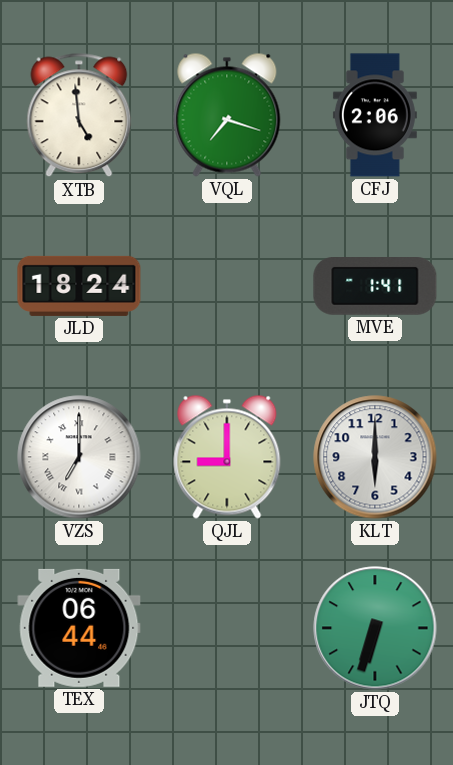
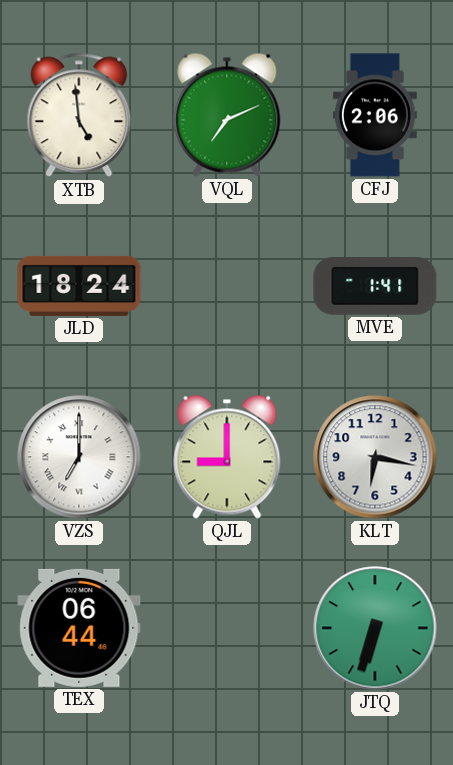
VQL: 7:18 -> 7:11
KLT: 6:00 -> 6:17
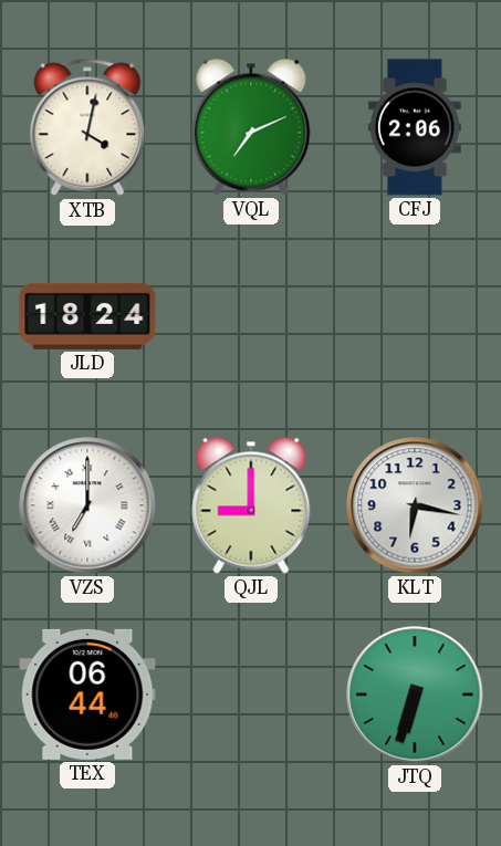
XTB: 4:59 -> 4:02
MVE: 1:41 -> none
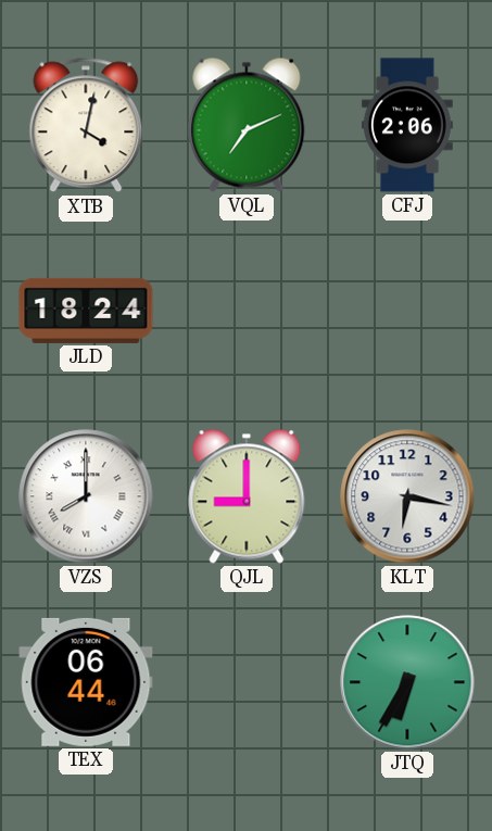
VZS: 7:00 -> 8:00
JTQ: 6:33 -> 6:35
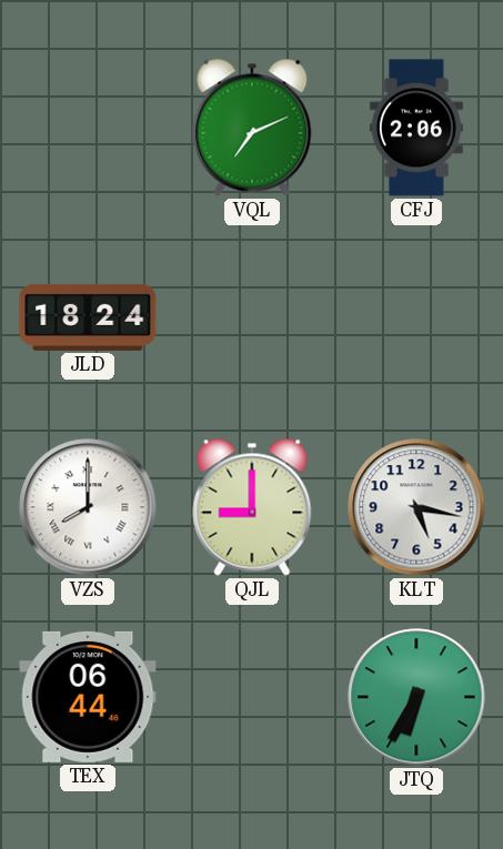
XTB: 4:02 -> none
KLT: 6:17 -> 5:17
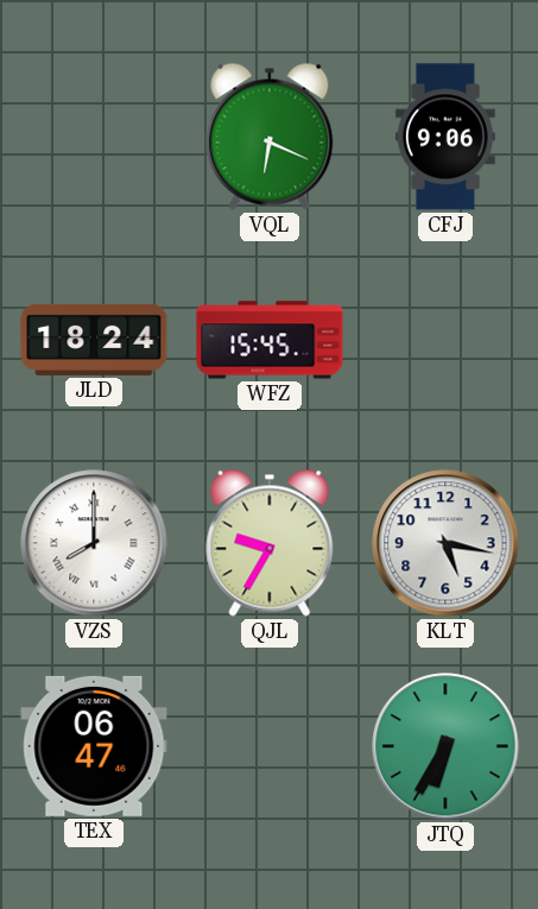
VQL: 7:11 -> 6:19
CFJ: 2:06 -> 9:06
WFZ: none -> 15:45
QJL: 9:00 -> 9:35
TEX: 06:44 -> 06:47
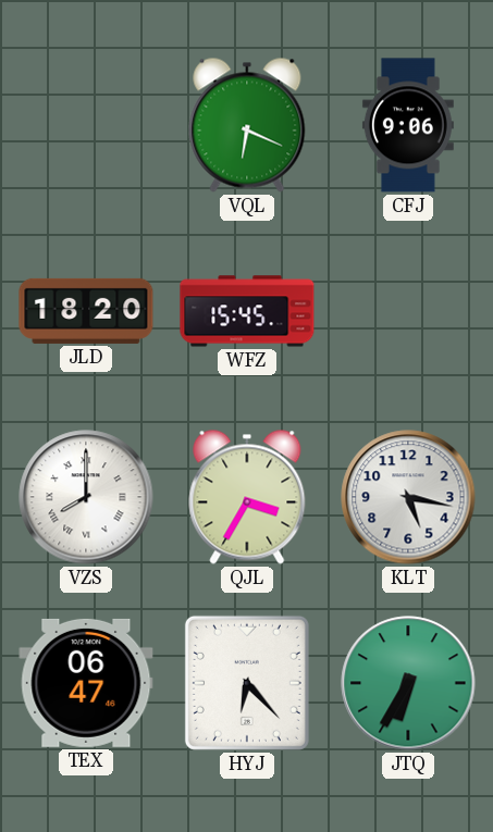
JLD: 18:24 -> 18:20
QJL: 9:35 -> 3:35
HYJ: none -> 6:23
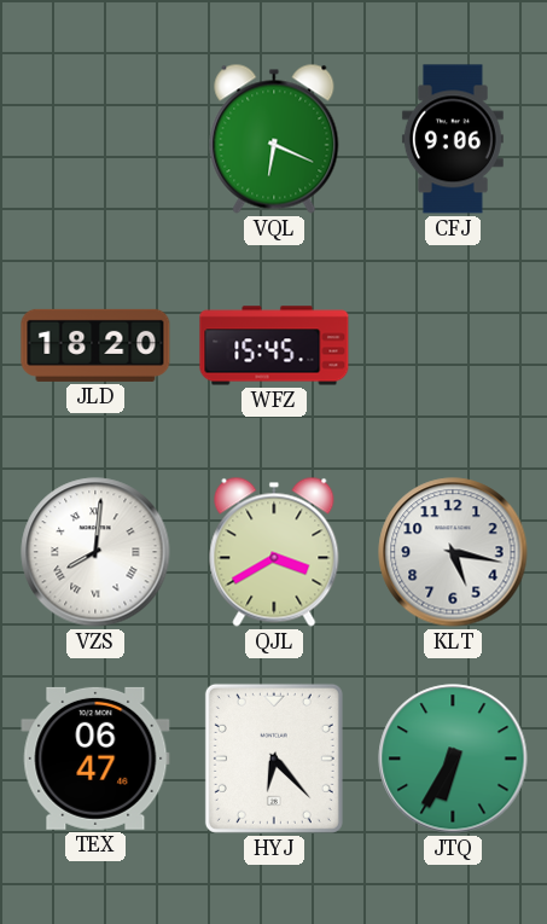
VZS: 8:00 -> 8:01
QJL: 3:35 -> 3:40
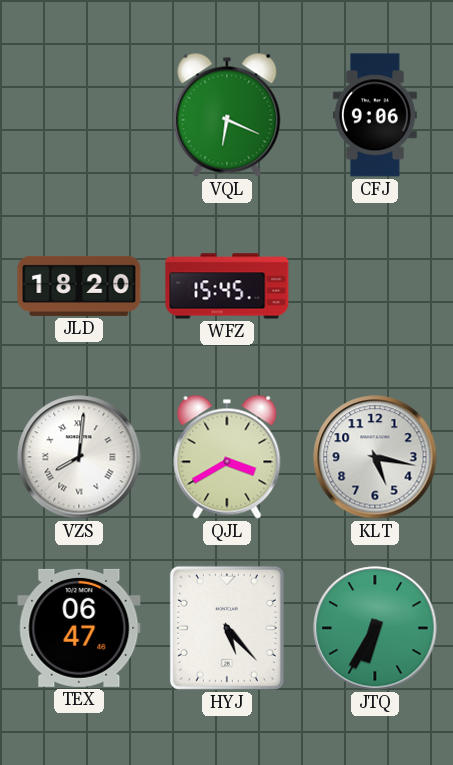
HYJ: 6:23 -> 5:23
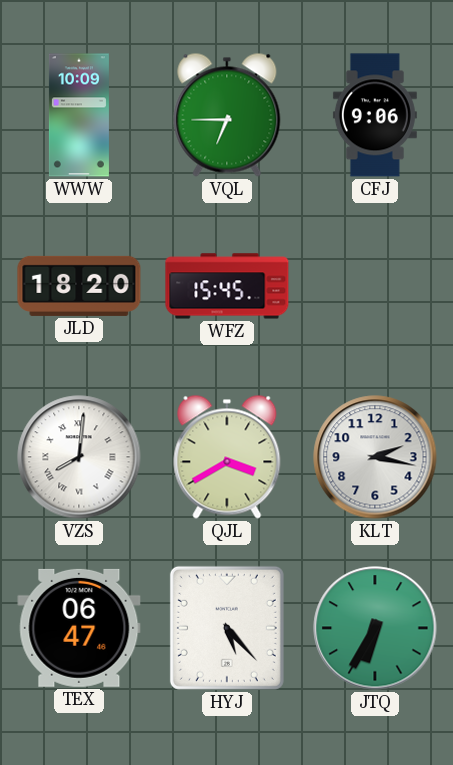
WWW: none -> 10:09
VQL: 6:19 -> 6:45
KLT: 5:17 -> 2:17
